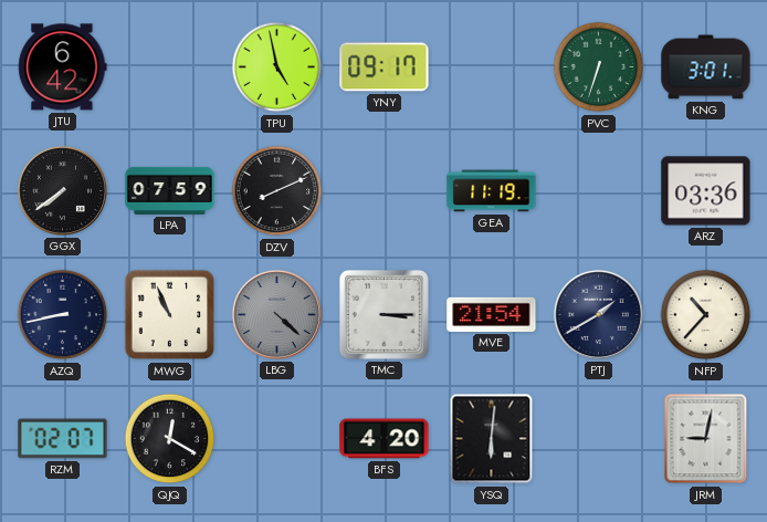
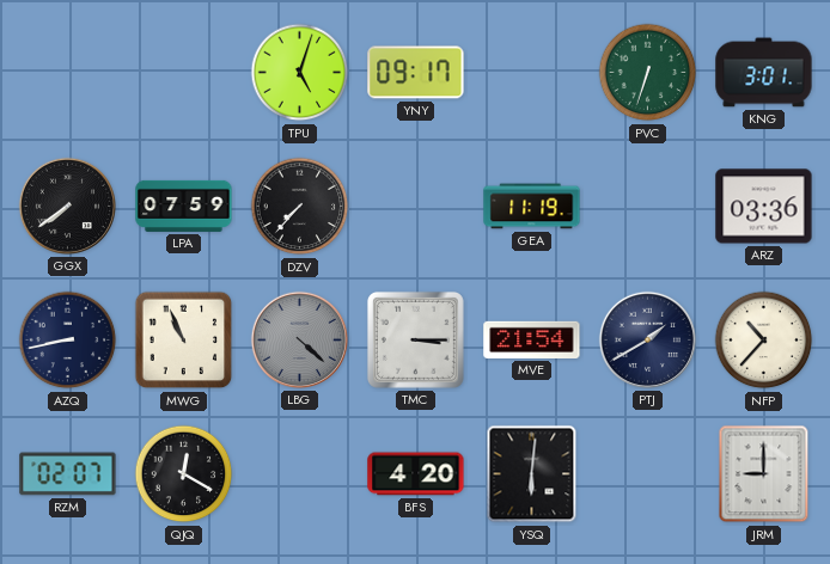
JTU: 6:42 -> none
TPU: 4:58 -> 5:03
DZV: 8:11 -> 7:37
JRM: 9:02 -> 9:00
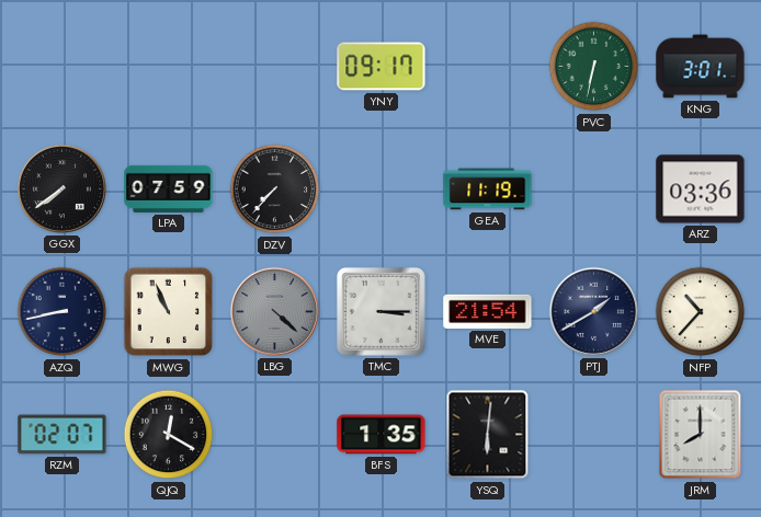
TPU: 5:03 -> none
PVC: 6:33 -> 6:32
BFS: 4:20 -> 1:35
JRM: 9:00 -> 8:00
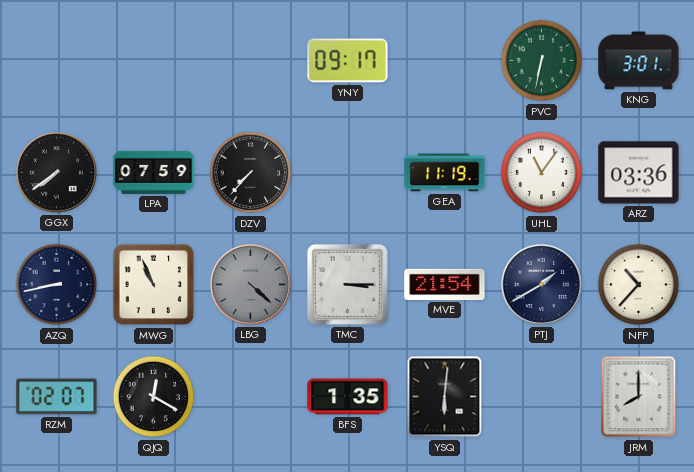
UHL: none -> 11:06
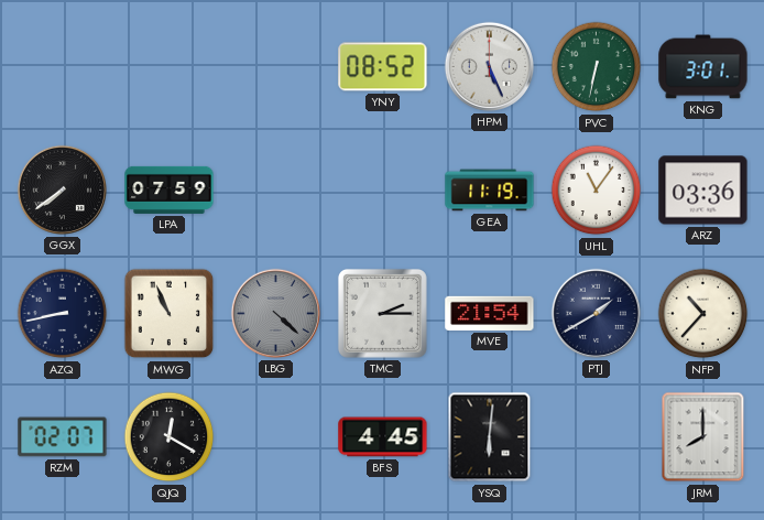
YNY: 09:17 -> 08:52
HPM: none -> 5:26
DZV: 7:37 -> none
TMC: 3:15 -> 2:15
BFS: 1:35 -> 4:45
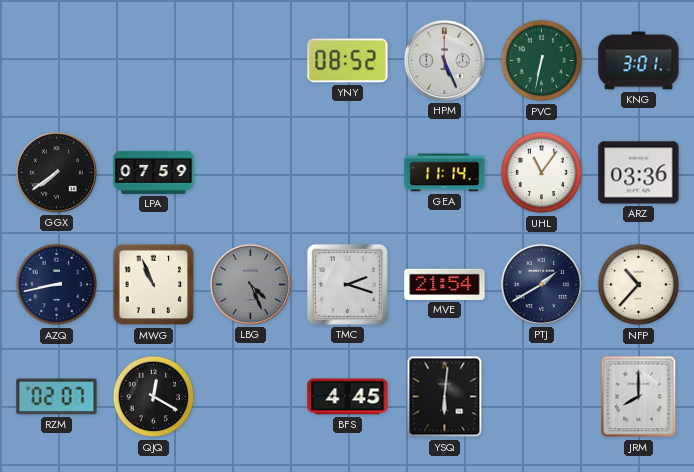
GEA: 11:19 -> 11:14
LBG: 4:22 -> 4:26
TMC: 2:15 -> 2:18
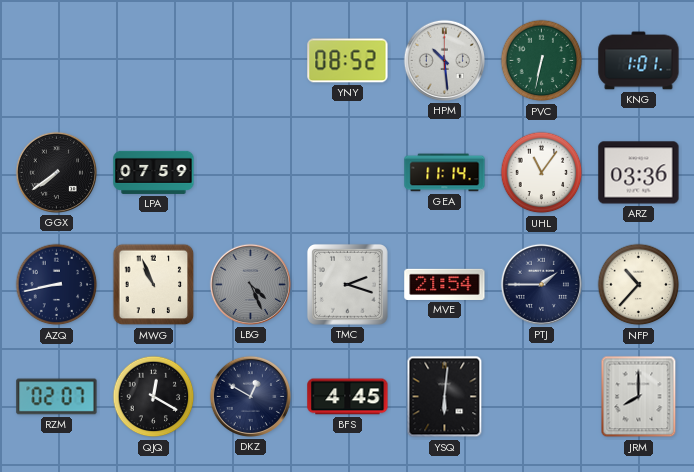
HPM: 5:26 -> 10:29
KNG: 3:01 -> 1:01
PTJ: 1:40 -> 1:45
DKZ: none -> 12:50
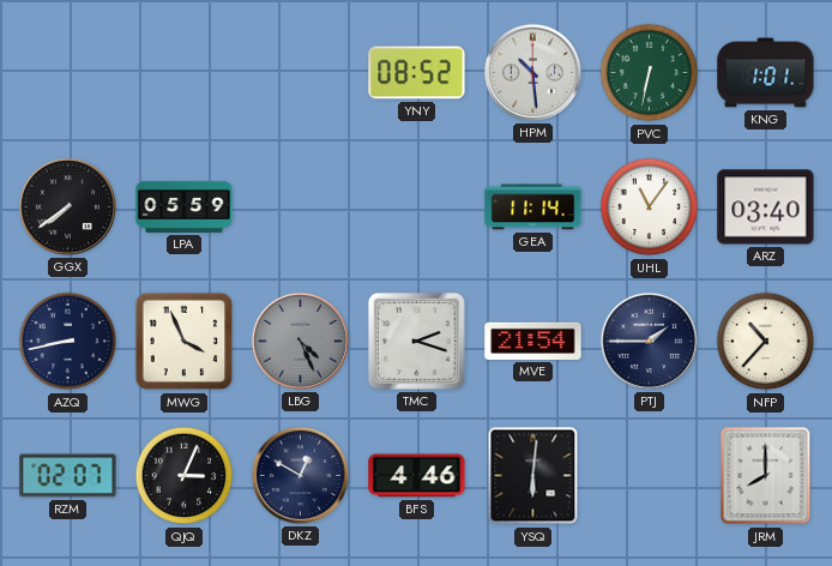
LPA: 07:59 -> 05:59
ARZ: 03:36 -> 03:40
MWG: 10:56 -> 3:56
QJQ: 12:20 -> 3:04
BFS: 4:45 -> 4:46
